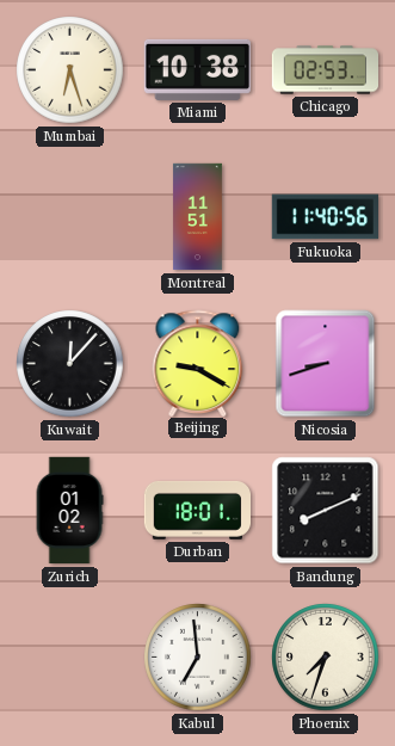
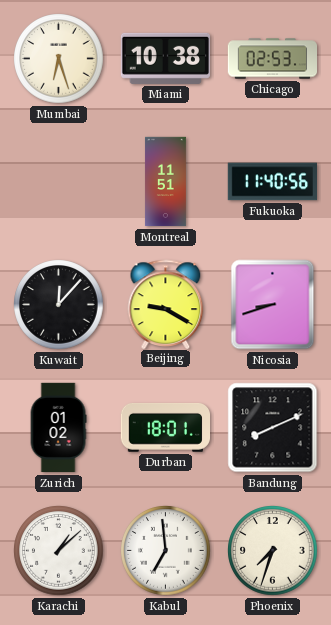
Karachi: none -> 1:08
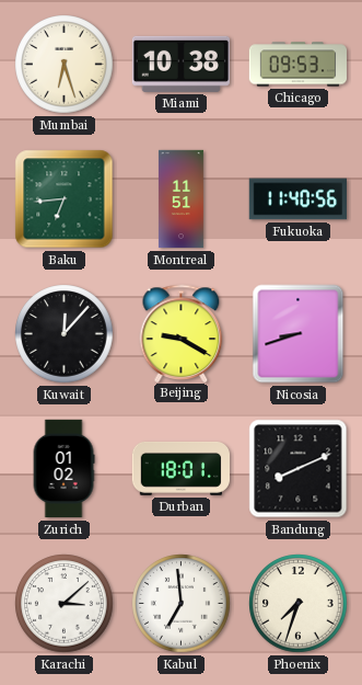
Chicago: 02:53 -> 09:53
Baku: none -> 6:44
Karachi: 1:08 -> 3:08
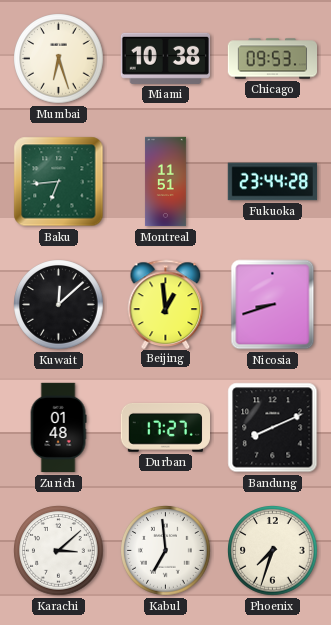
Fukuoka: 11:40 -> 23:44
Kuwait: 12:07 -> 12:08
Beijing: 9:20 -> 12:59
Zurich: 01:02 -> 01:48
Durban: 18:01 -> 17:27
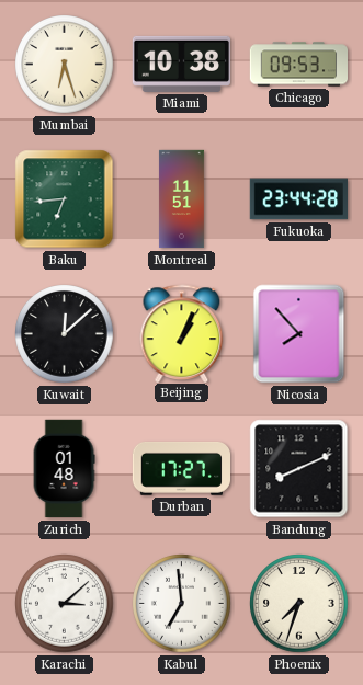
Beijing: 12:59 -> 1:04
Nicosia: 8:42 -> 7:53
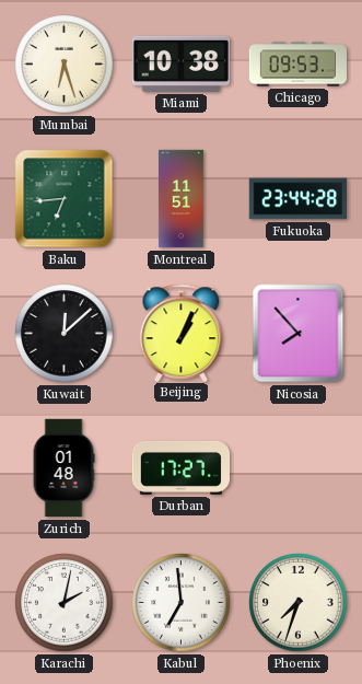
Bandung: 8:11 -> none
Karachi: 3:08 -> 2:02
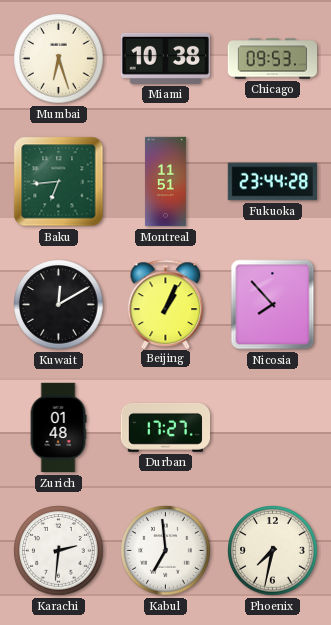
Kuwait: 12:08 -> 12:10
Karachi: 2:02 -> 2:31
Phoenix: 7:33 -> 7:32
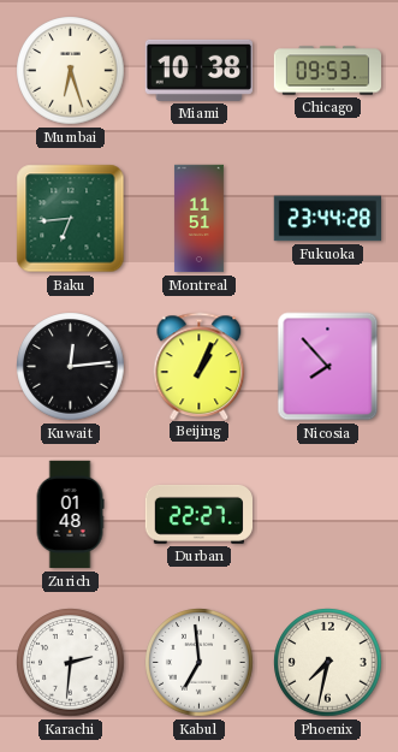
Kuwait: 12:10 -> 12:14
Durban: 17:27 -> 22:27
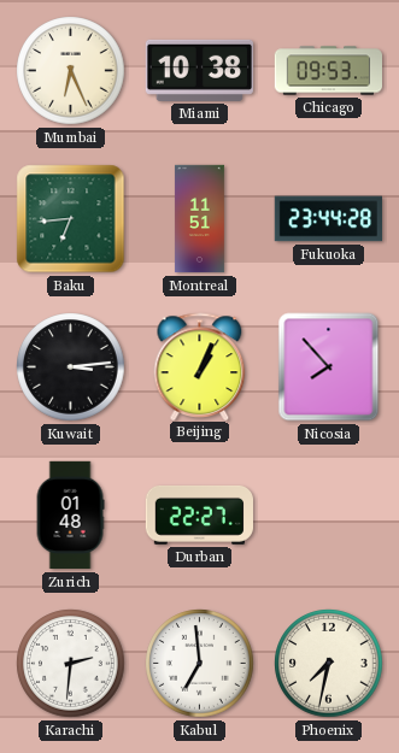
Mumbai: 6:27 -> 6:26
Kuwait: 12:14 -> 3:14
